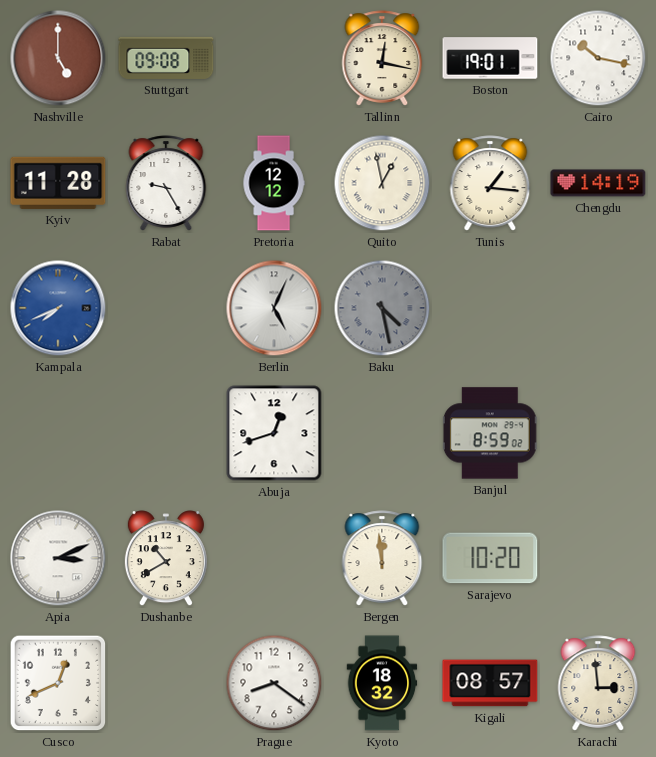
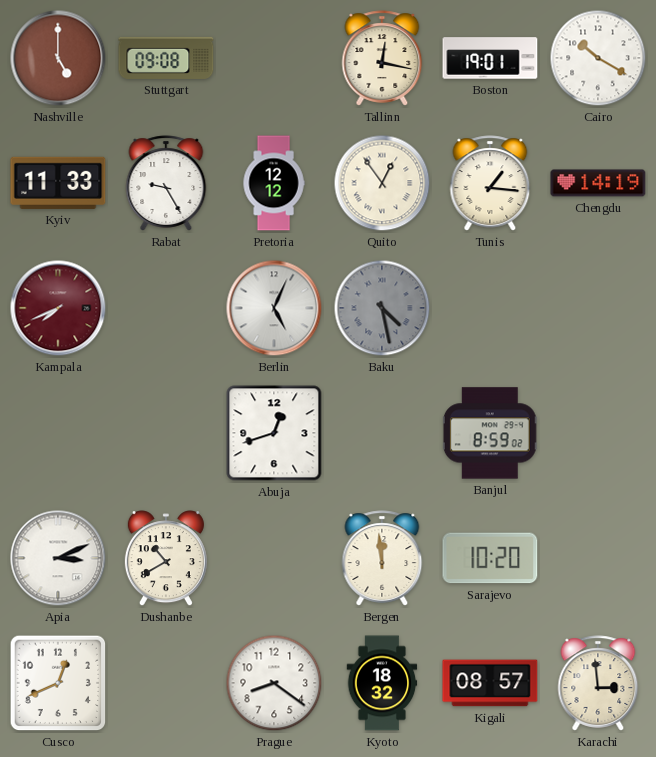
Cairo: 10:17 -> 10:20
Kyiv: 11:28 -> 11:33
Quito: 12:58 -> 12:54
Kampala dial: blue -> burgundy
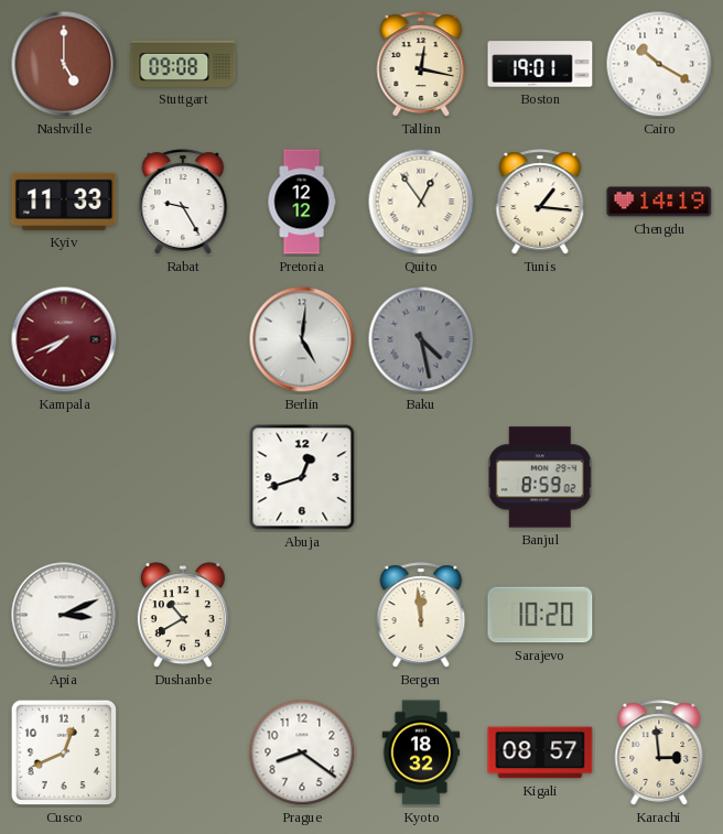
Berlin: 5:04 -> 5:01
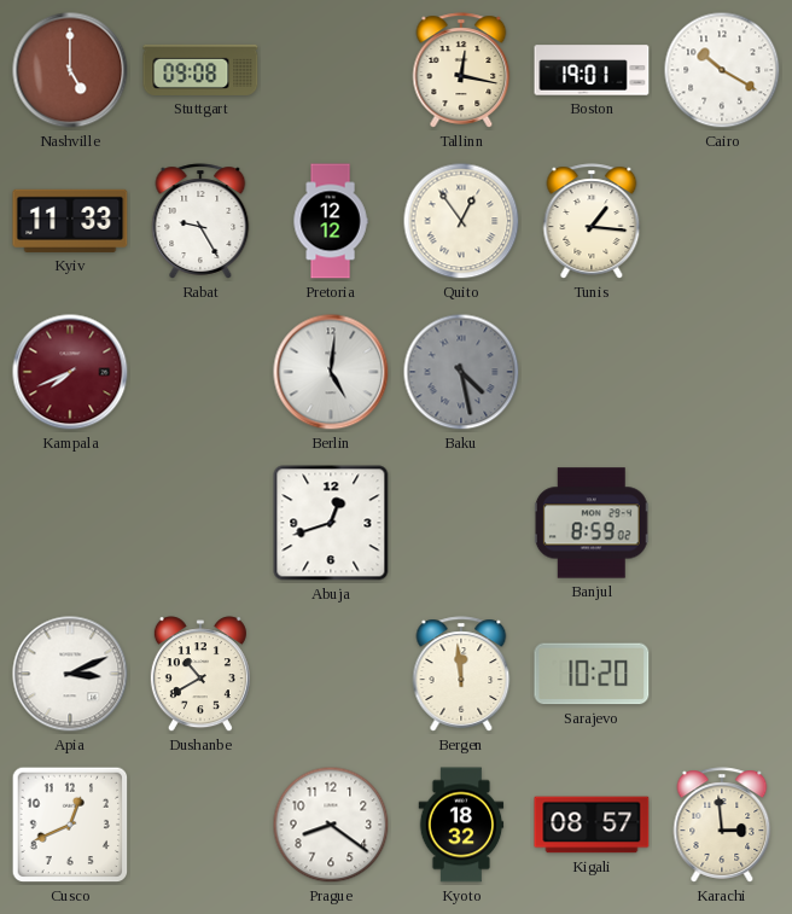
Chengdu: 14:19 -> none
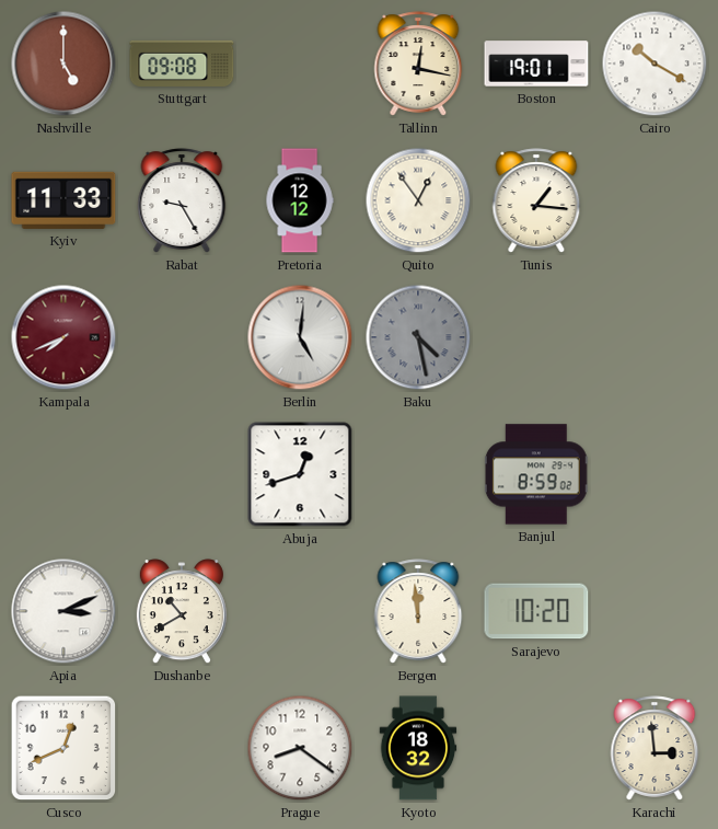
Kigali: 08:57 -> none
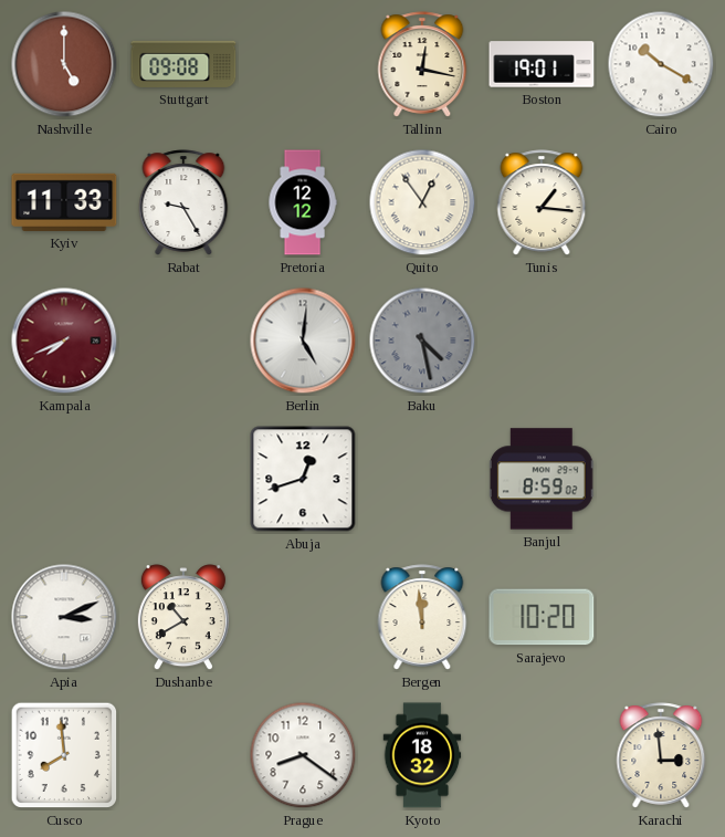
Cusco: 12:41 -> 7:59
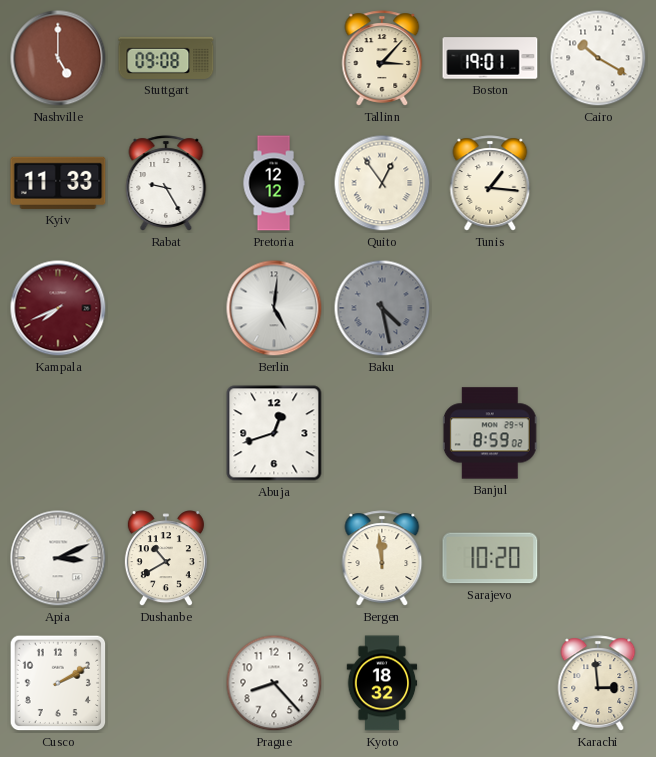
Tallinn: 12:17 -> 3:07
Cusco: 7:59 -> 2:10
Prague: 8:21 -> 8:23
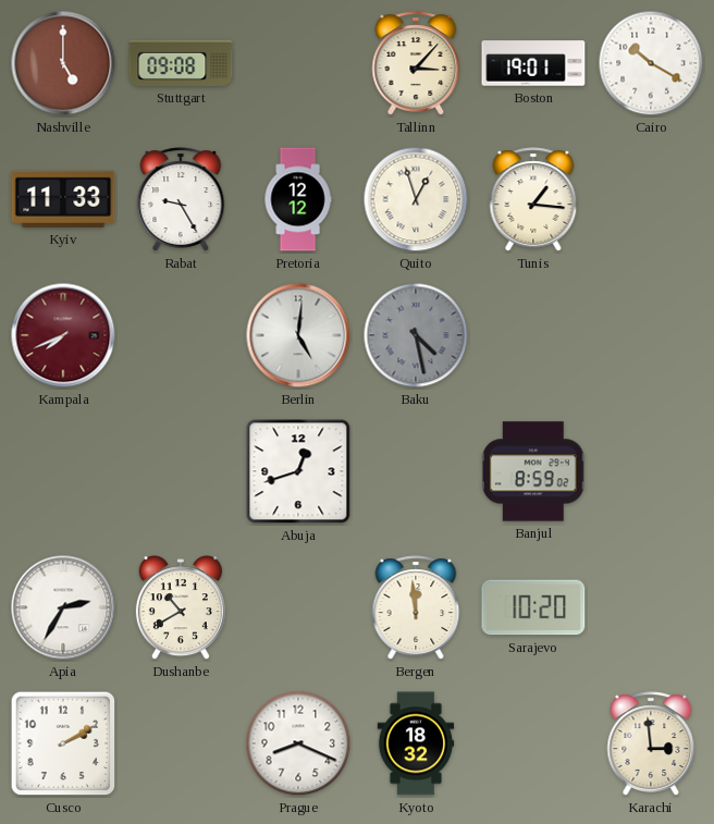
Quito: 12:54 -> 12:57
Apia: 3:11 -> 2:35
Prague: 8:23 -> 8:19
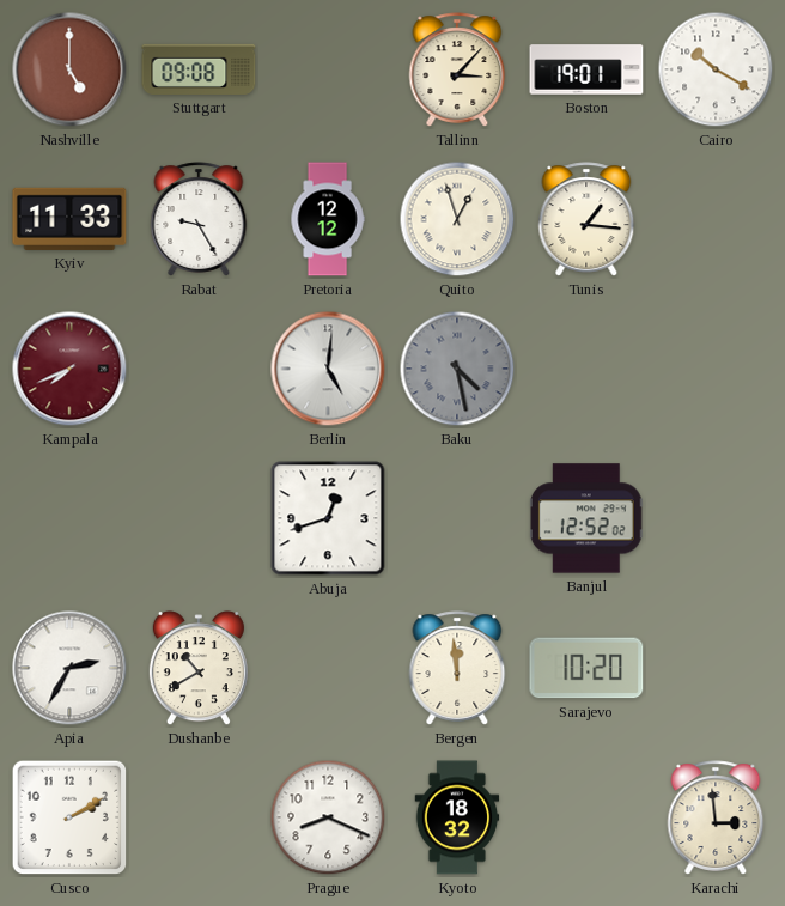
Banjul: 8:59 -> 12:52
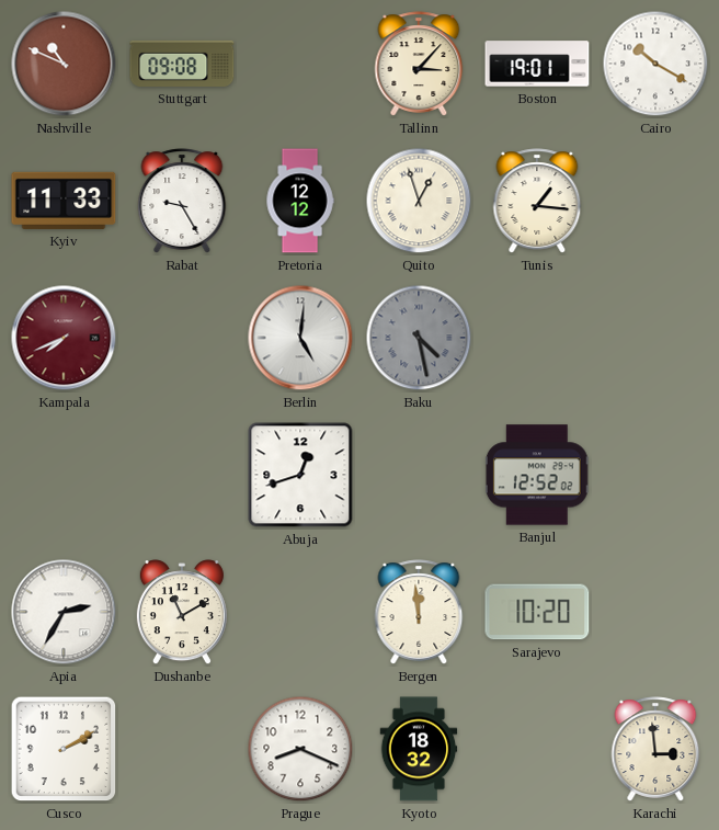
Nashville: 5:00 -> 10:49
Dushanbe: 10:40 -> 11:10
